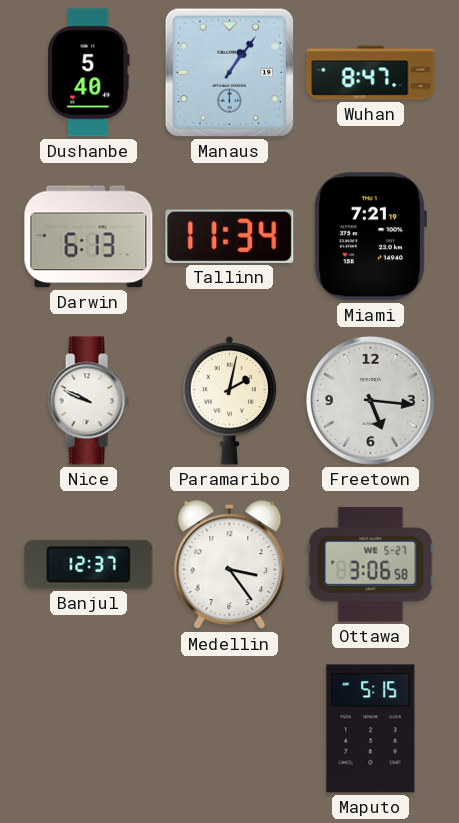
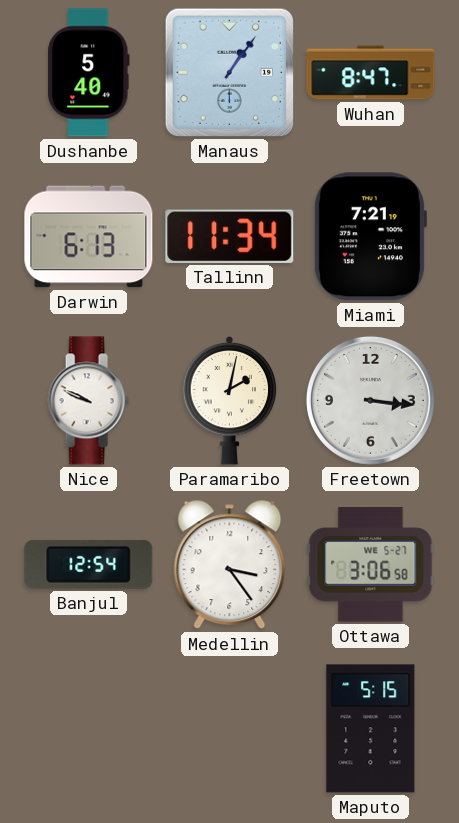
Freetown: 5:16 -> 3:16
Banjul: 12:37 -> 12:54
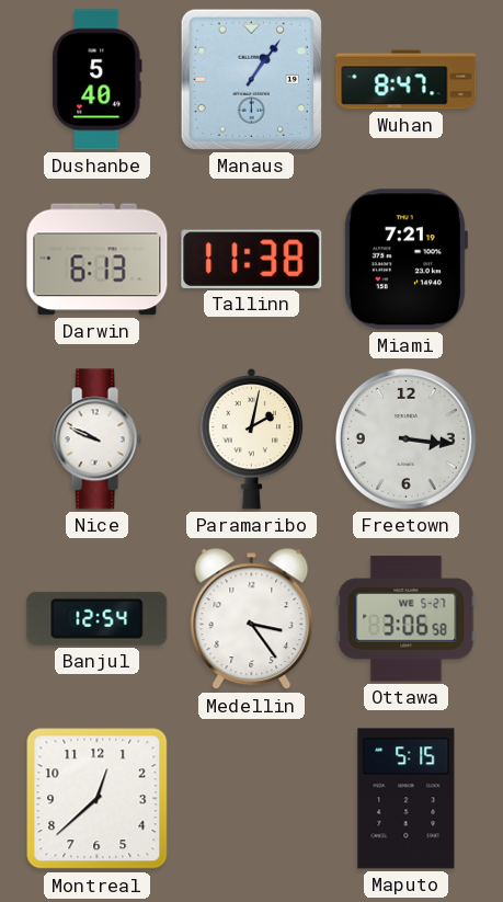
Tallinn: 11:34 -> 11:38
Montreal: none -> 12:38
